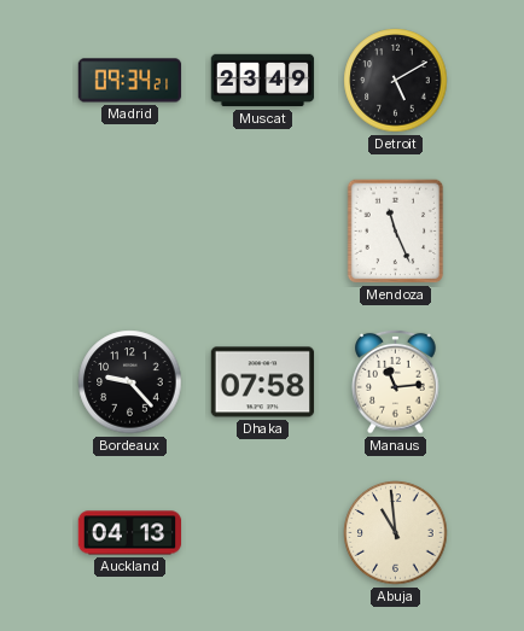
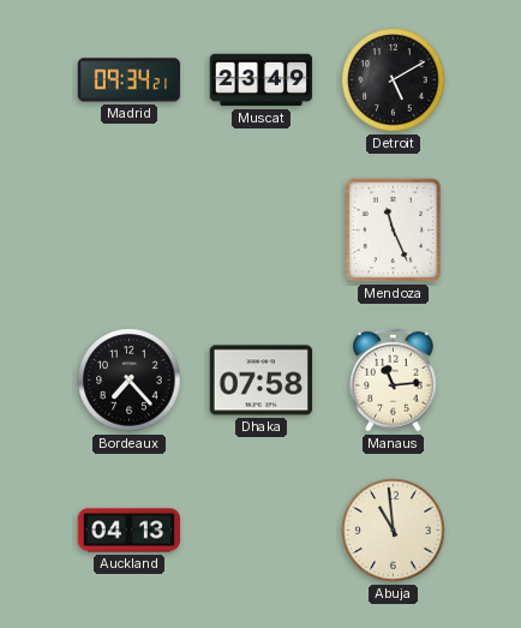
Bordeaux: 9:23 -> 7:23
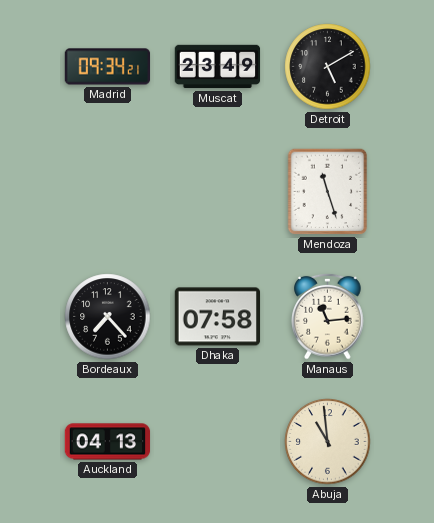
Mendoza: 11:26 -> 11:27
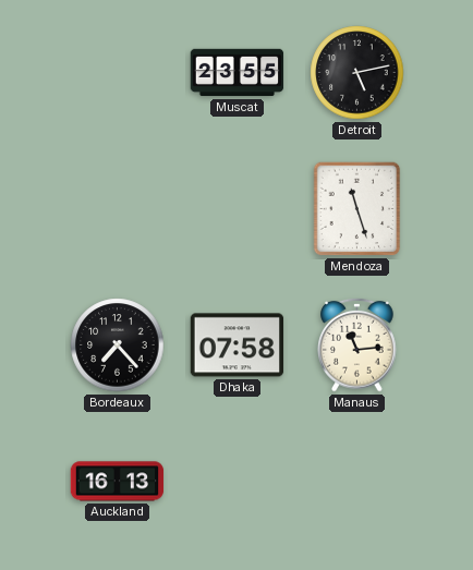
Madrid: 09:34 -> none
Muscat: 23:49 -> 23:55
Detroit: 5:10 -> 5:13
Auckland: 04:13 -> 16:13
Abuja: 10:59 -> none
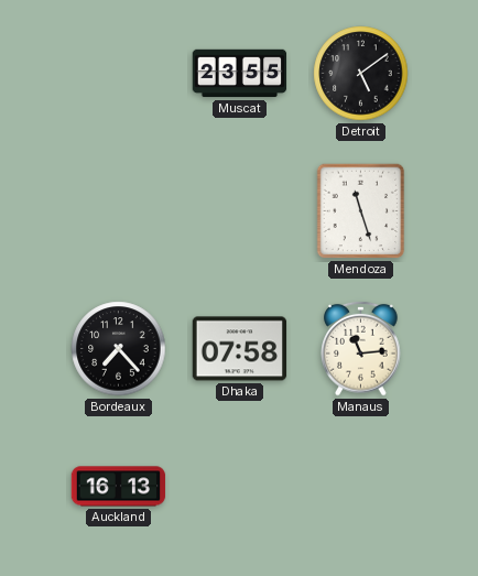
Detroit: 5:13 -> 5:09
